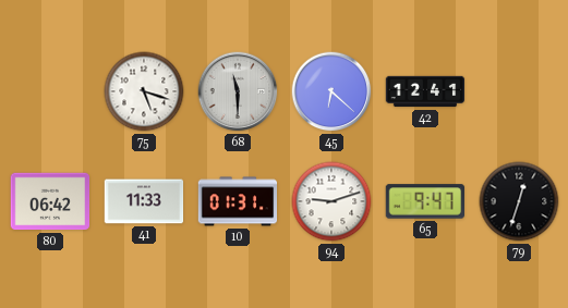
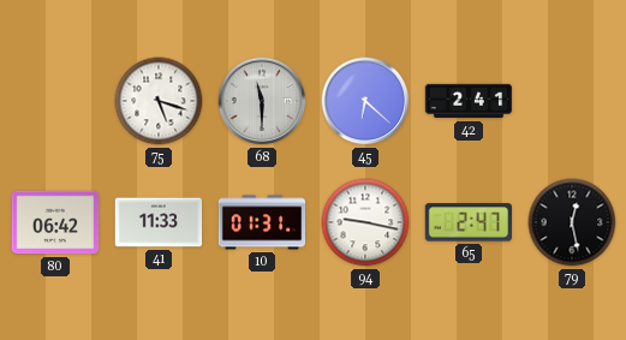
42: 12:41 -> 2:41
94: 9:12 -> 9:17
65: 9:47 -> 2:47
79: 12:33 -> 12:28
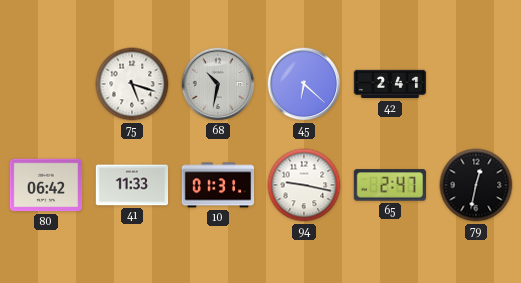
68: 11:30 -> 10:32
79: 12:28 -> 12:32
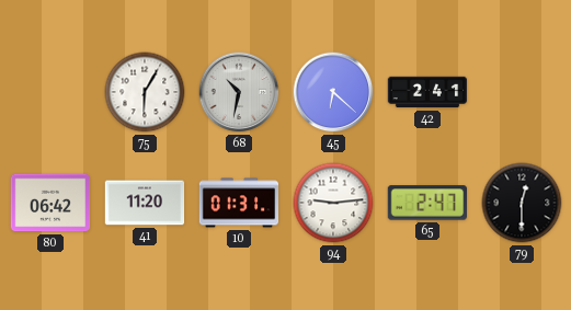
75: 5:18 -> 6:05
41: 11:33 -> 11:20
94: 9:17 -> 9:14
79: 12:32 -> 12:30
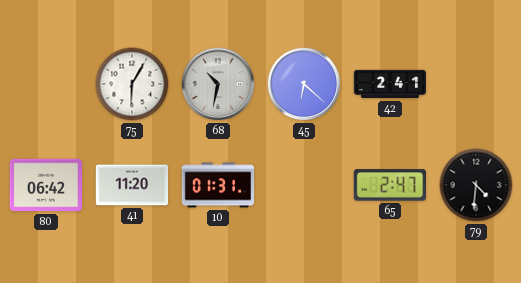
94: 9:14 -> none
79: 12:30 -> 4:31
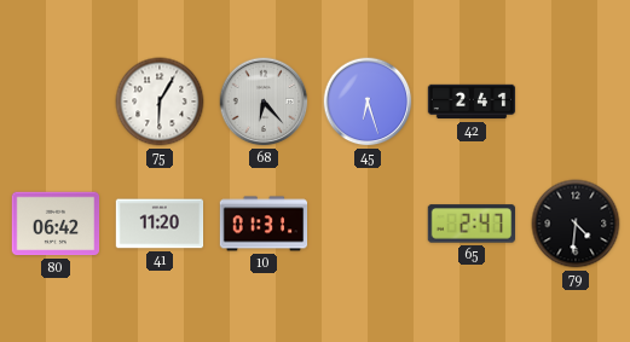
68: 10:32 -> 6:23
45: 6:22 -> 6:27
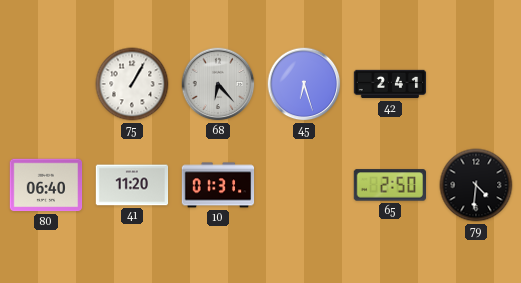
75: 6:05 -> 1:05
80: 06:42 -> 06:40
65: 2:47 -> 2:50
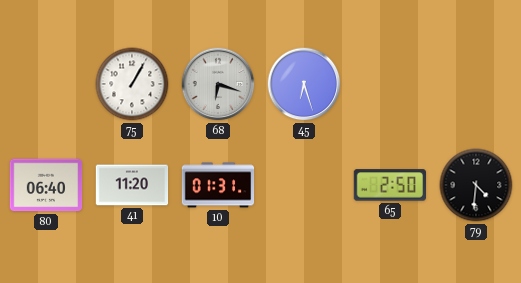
68: 6:23 -> 6:18
42: 2:41 -> none
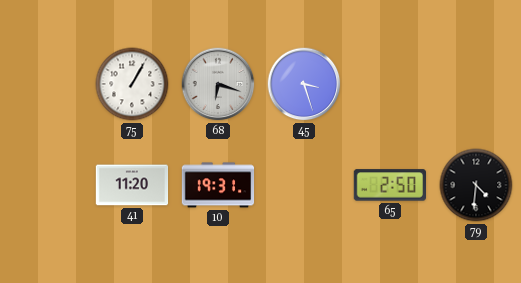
45: 6:27 -> 3:27
80: 06:40 -> none
10: 01:31 -> 19:31
